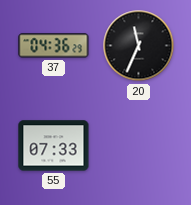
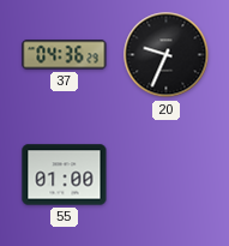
20: 11:34 -> 9:34
55: 07:33 -> 01:00
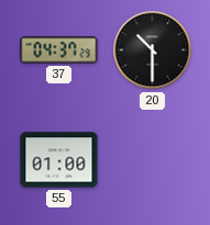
37: 04:36 -> 04:37
20: 9:34 -> 10:30
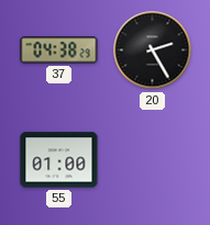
37: 04:37 -> 04:38
20: 10:30 -> 2:25
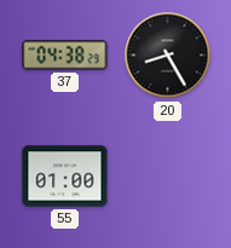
20: 2:25 -> 8:25
